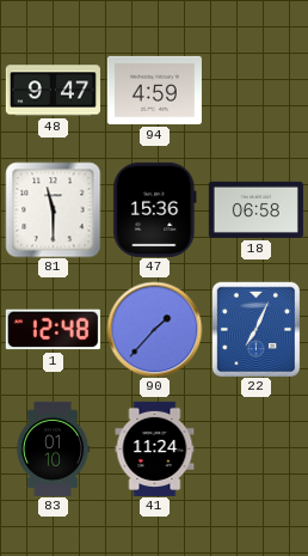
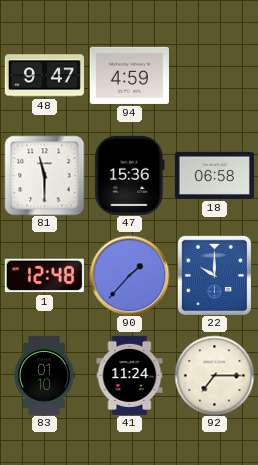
22: 7:04 -> 10:00
92: none -> 7:15
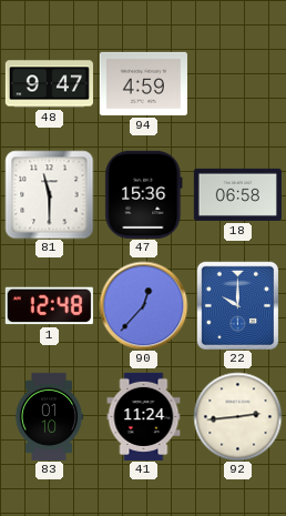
90: 1:37 -> 12:37
92: 7:15 -> 2:44
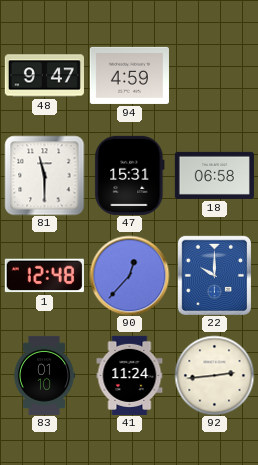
47: 15:36 -> 15:31
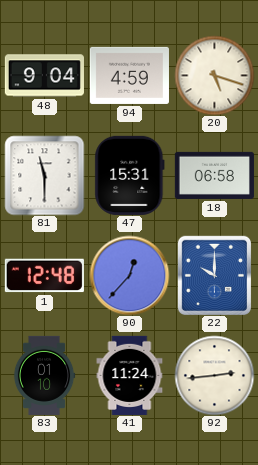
48: 9:47 -> 9:04
20: none -> 5:18
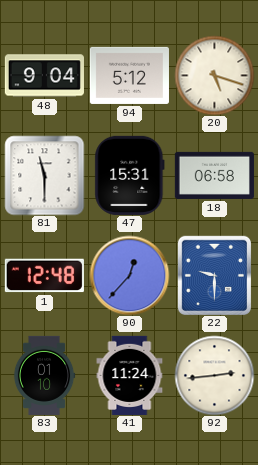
94: 4:59 -> 5:12
22: 10:00 -> 9:30
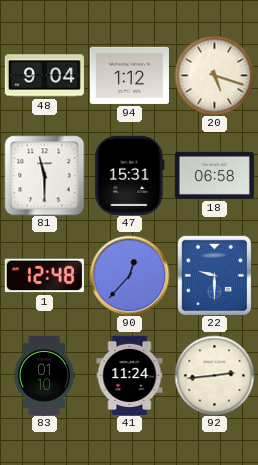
94: 5:12 -> 1:12
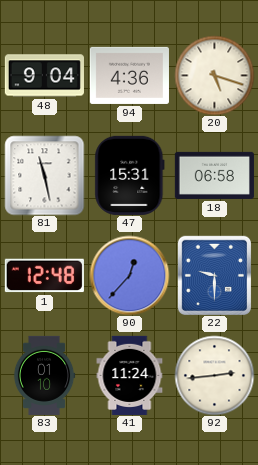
94: 1:12 -> 4:36
81: 11:30 -> 11:28
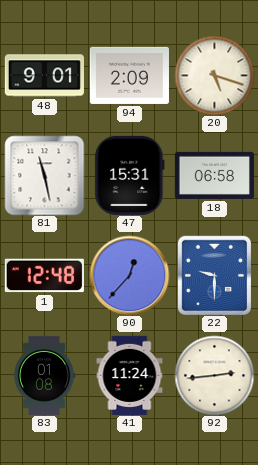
48: 9:04 -> 9:01
94: 4:36 -> 2:09
83: 01:10 -> 01:08
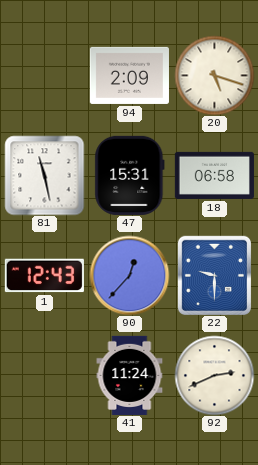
48: 9:01 -> none
1: 12:48 -> 12:43
83: 01:08 -> none
92: 2:44 -> 2:41
